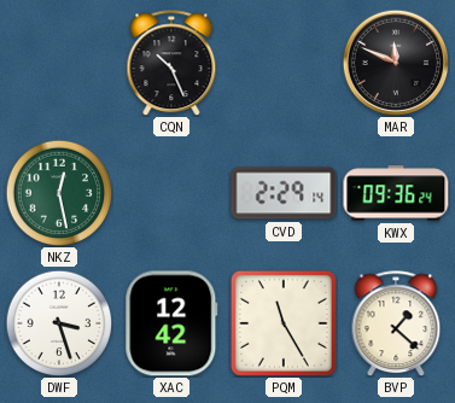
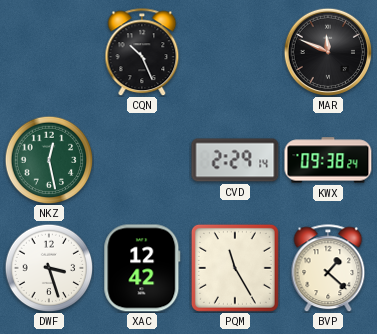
KWX: 09:36 -> 09:38
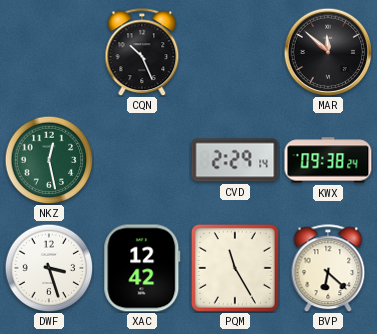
MAR: 11:49 -> 11:52
BVP: 1:22 -> 6:22
